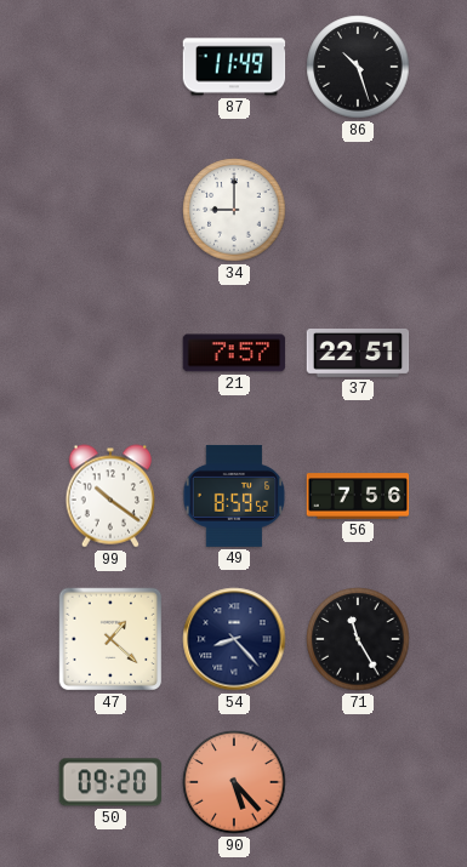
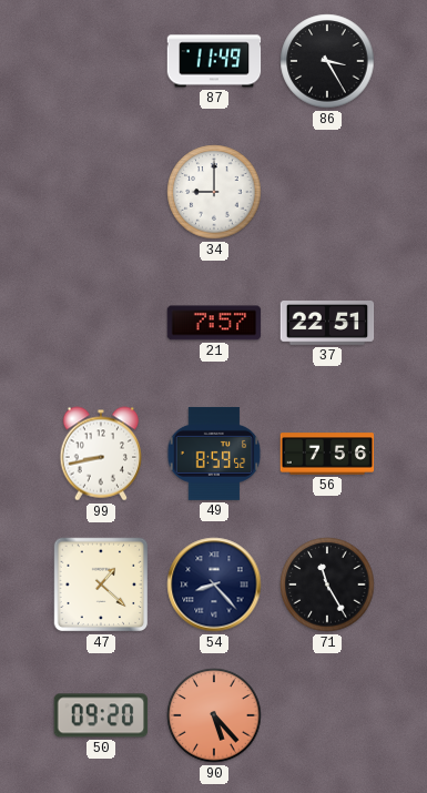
86: 10:27 -> 3:25
99: 10:21 -> 8:43
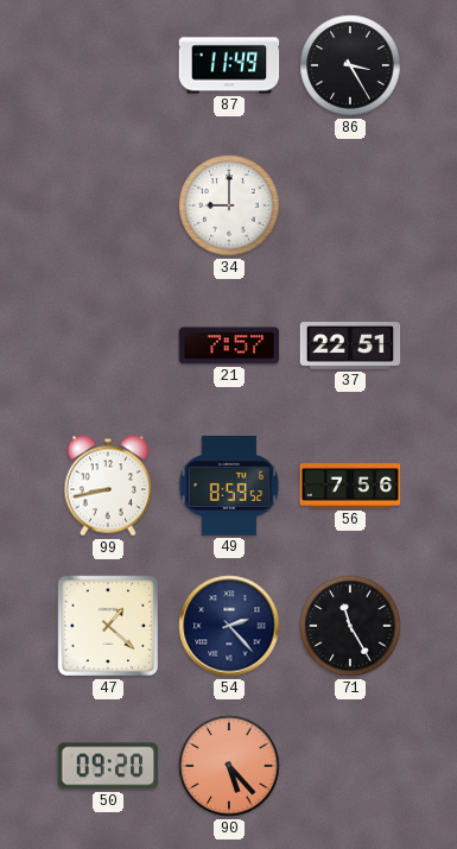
54: 8:23 -> 2:23
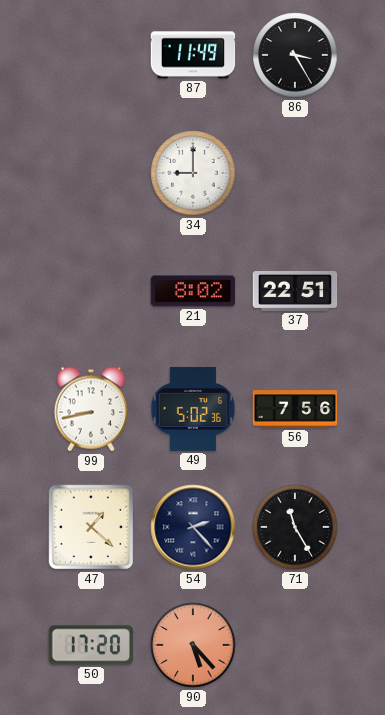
21: 7:57 -> 8:02
49: 8:59 -> 5:02
50: 09:20 -> 17:20
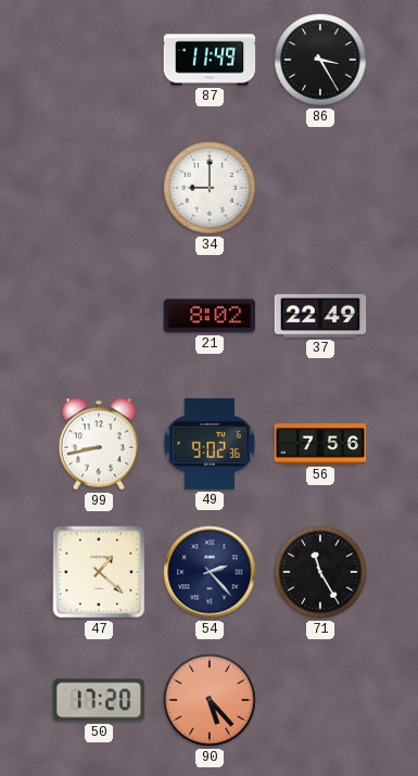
37: 22:51 -> 22:49
49: 5:02 -> 9:02
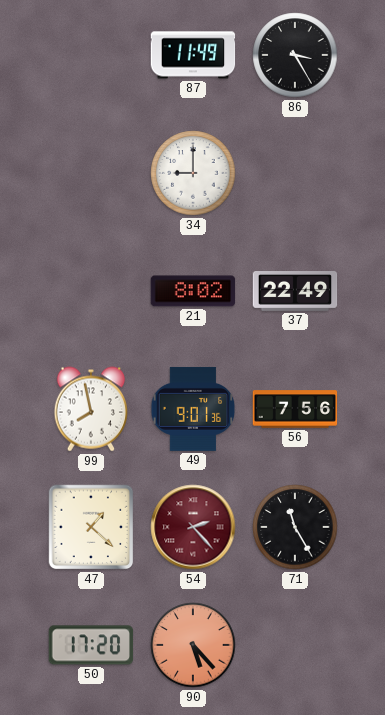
99: 8:43 -> 7:58
49: 9:02 -> 9:01
54 dial: navy -> burgundy
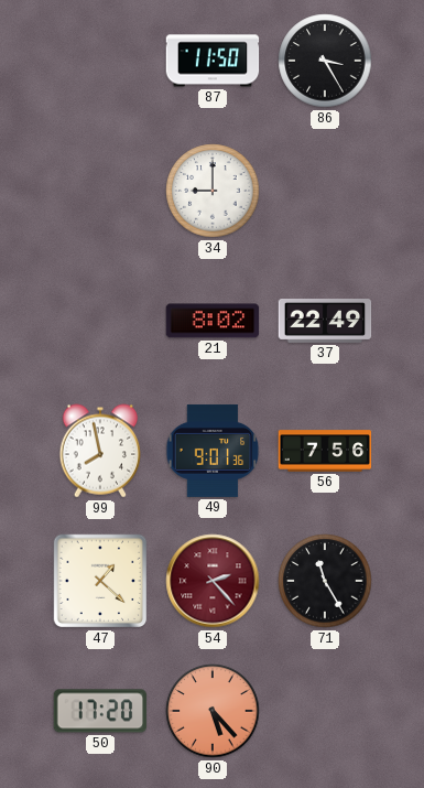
87: 11:49 -> 11:50
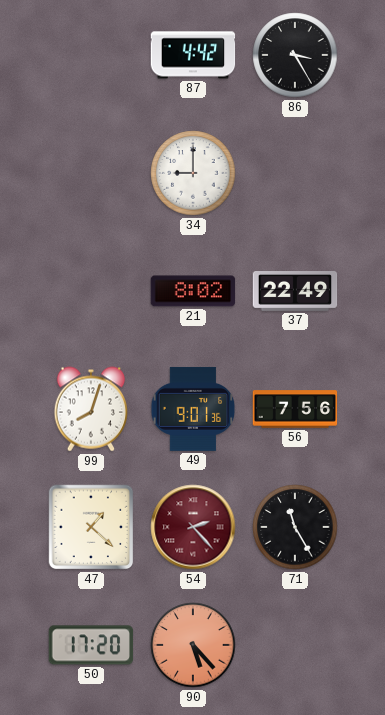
87: 11:50 -> 4:42
99: 7:58 -> 8:03
